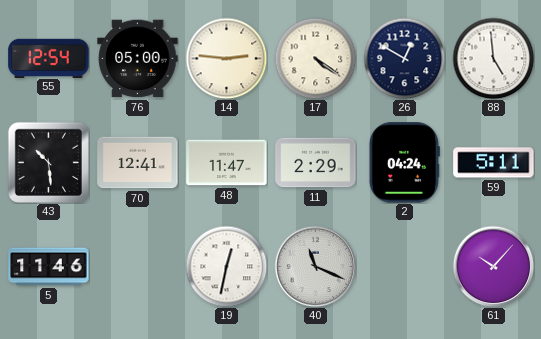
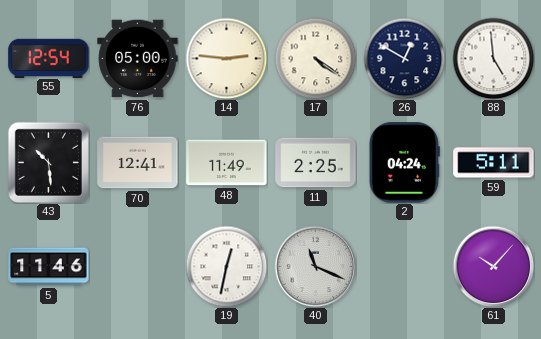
48: 11:47 -> 11:49
11: 2:29 -> 2:25
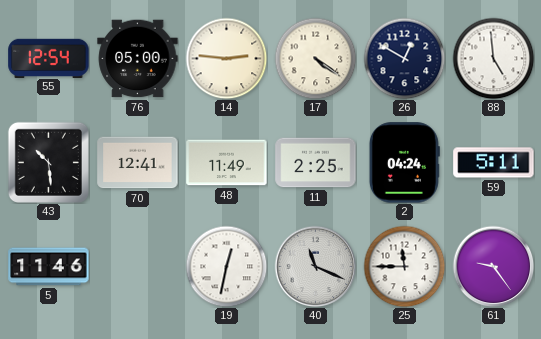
25: none -> 11:45
61: 10:07 -> 9:24
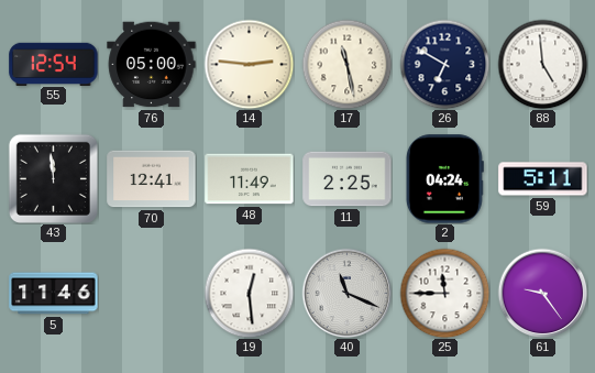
17: 4:21 -> 11:28
26: 12:50 -> 6:50
43: 10:29 -> 11:59
19: 12:32 -> 12:29
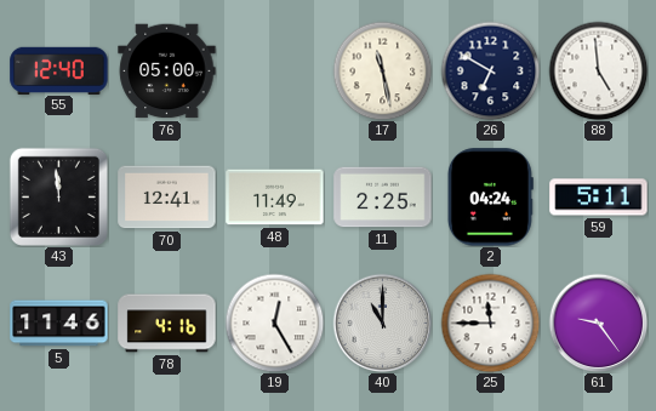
55: 12:54 -> 12:40
14: 2:46 -> none
78: none -> 4:16
19: 12:29 -> 12:25
40: 11:19 -> 11:00
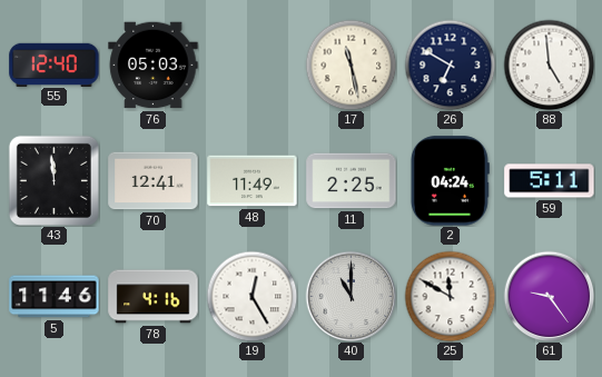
76: 05:00 -> 05:03
25: 11:45 -> 11:50
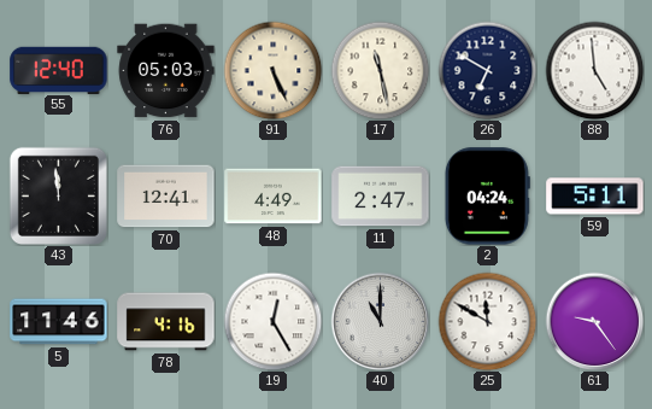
91: none -> 5:26
48: 11:49 -> 4:49
11: 2:25 -> 2:47
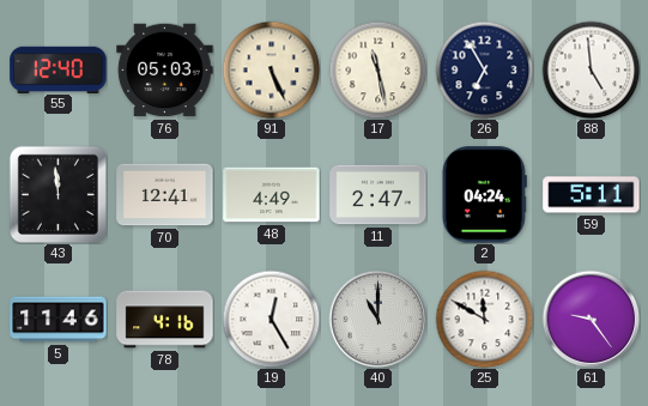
26: 6:50 -> 6:55
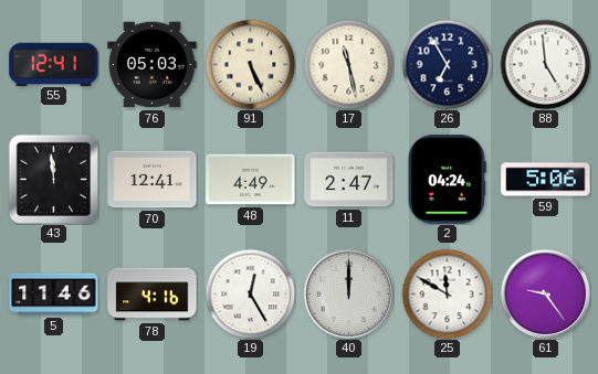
55: 12:40 -> 12:41
59: 5:11 -> 5:06
40: 11:00 -> 12:00
